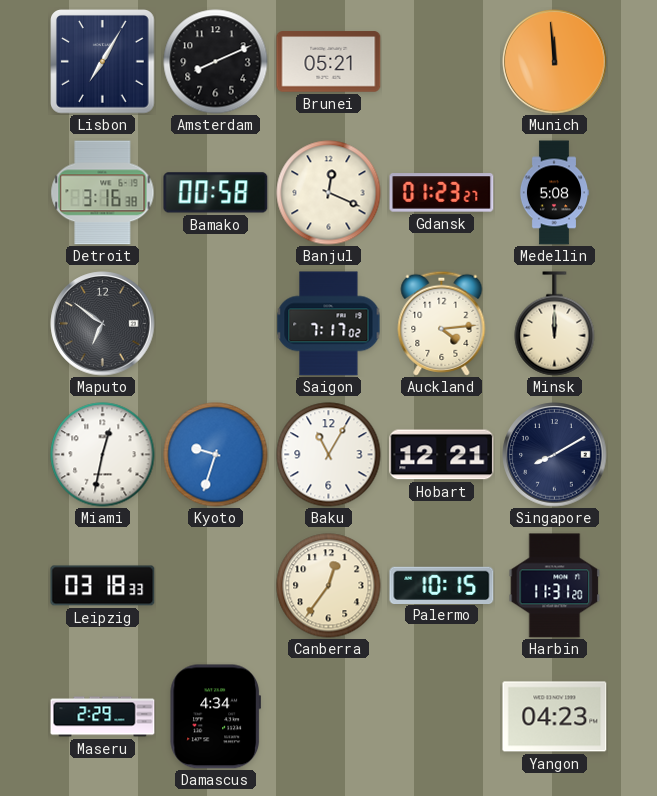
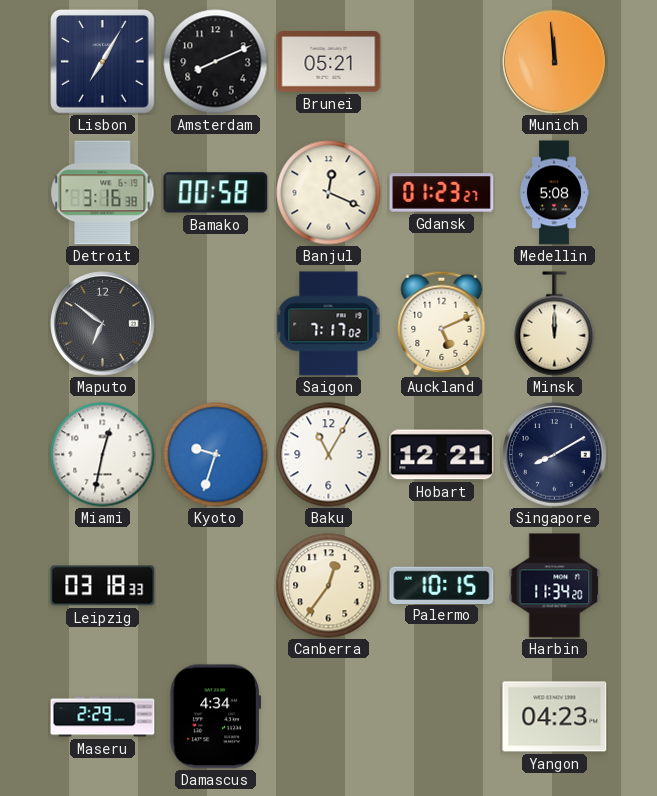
Auckland: 4:14 -> 5:11
Harbin: 11:31 -> 11:34
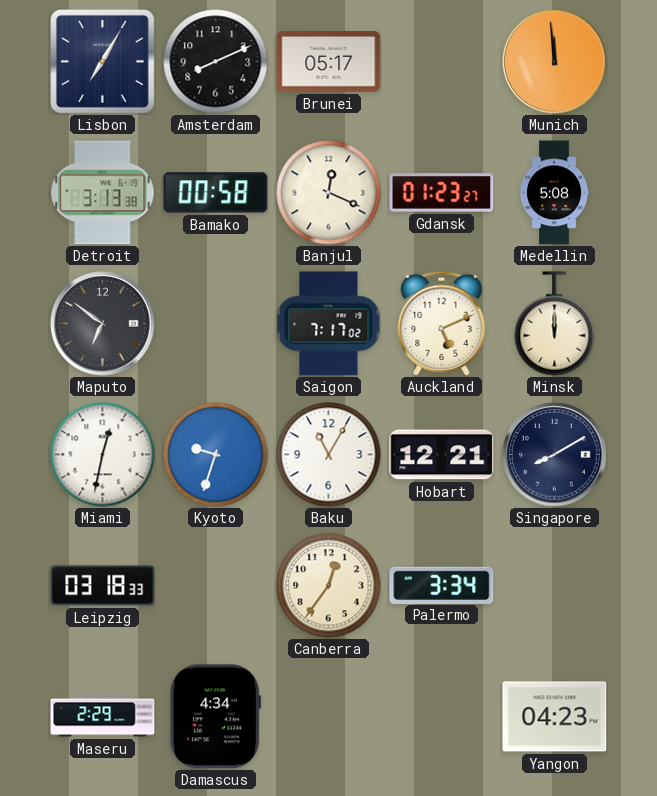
Brunei: 05:21 -> 05:17
Detroit: 3:16 -> 3:13
Palermo: 10:15 -> 3:34
Harbin: 11:34 -> none
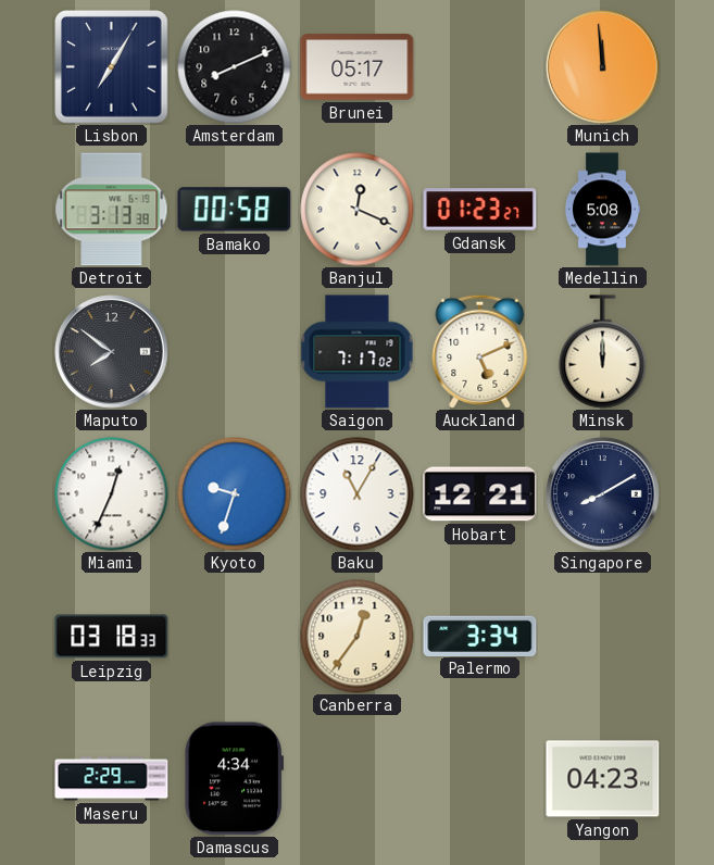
Maputo: 6:51 -> 7:51
Miami: 12:32 -> 12:34
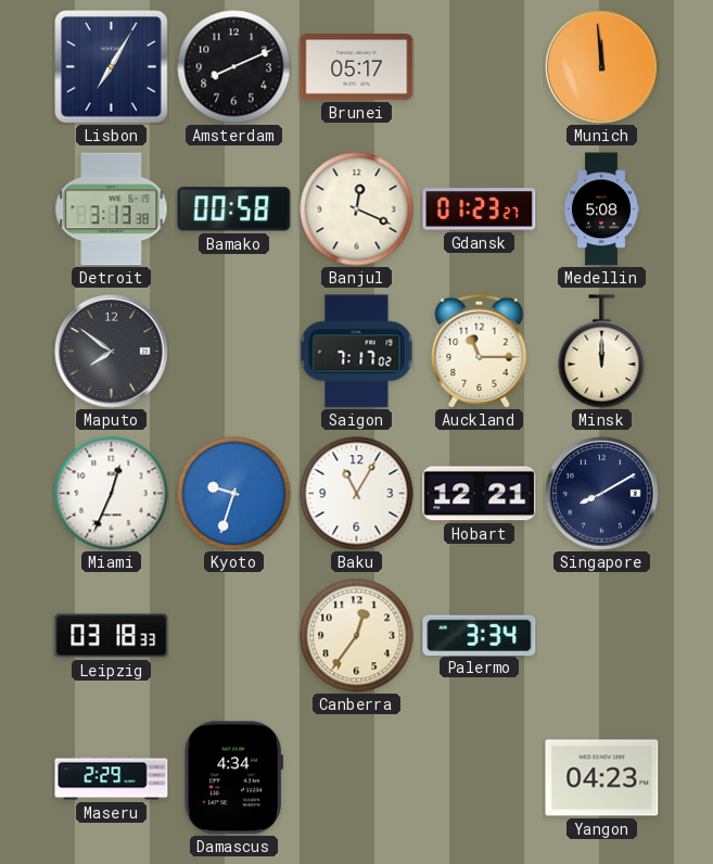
Auckland: 5:11 -> 11:15
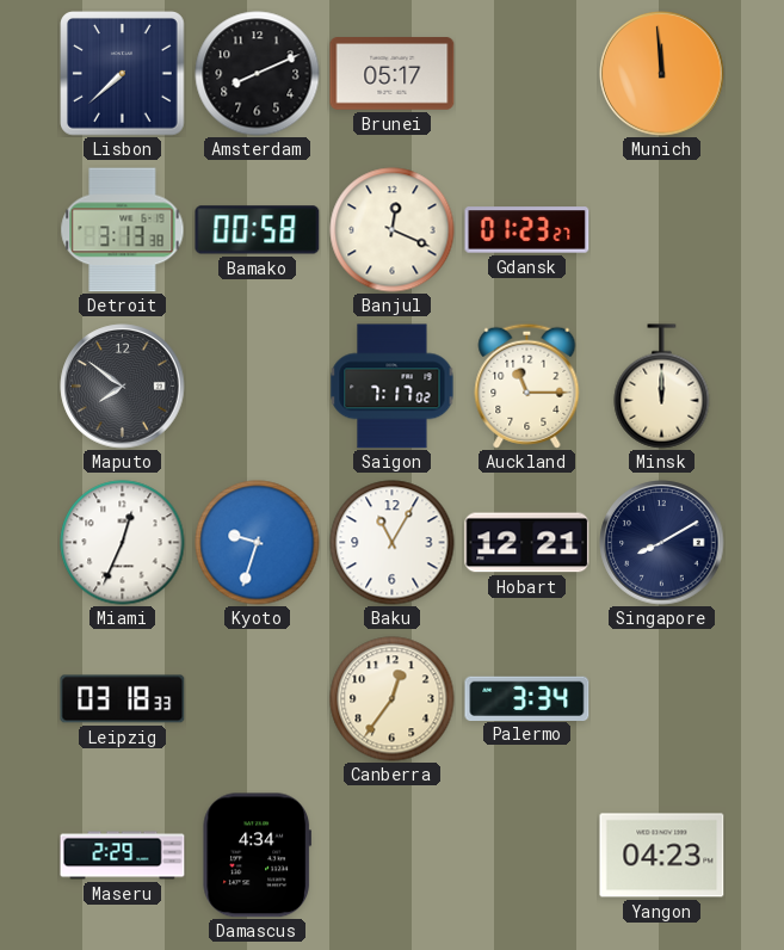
Lisbon: 7:05 -> 7:38
Medellin: 5:08 -> none
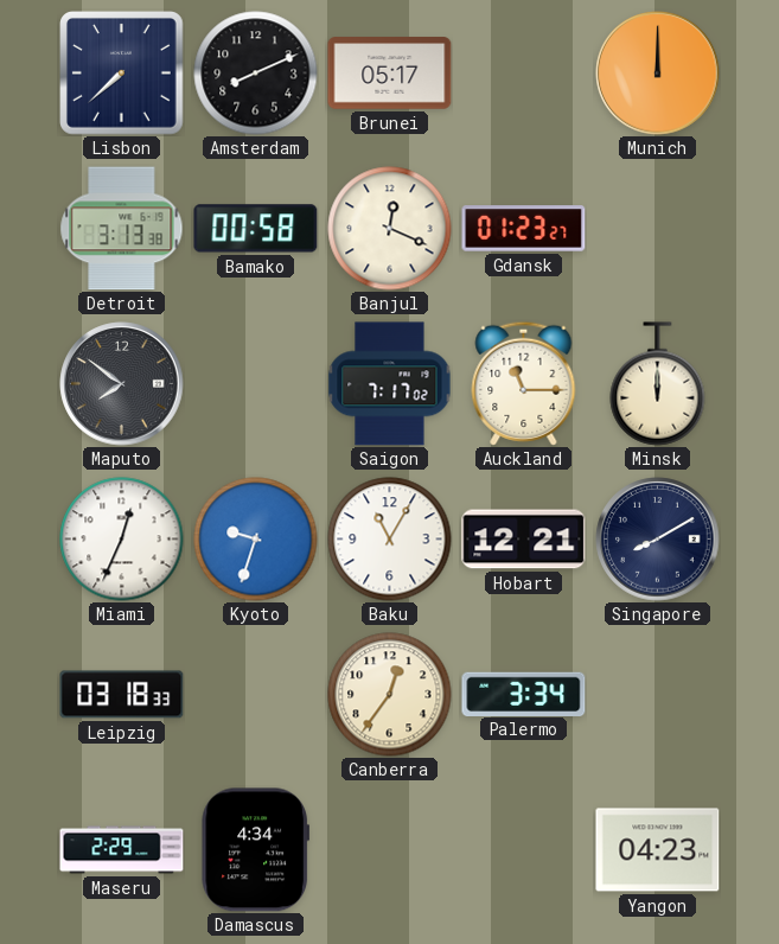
Munich: 11:59 -> 12:00
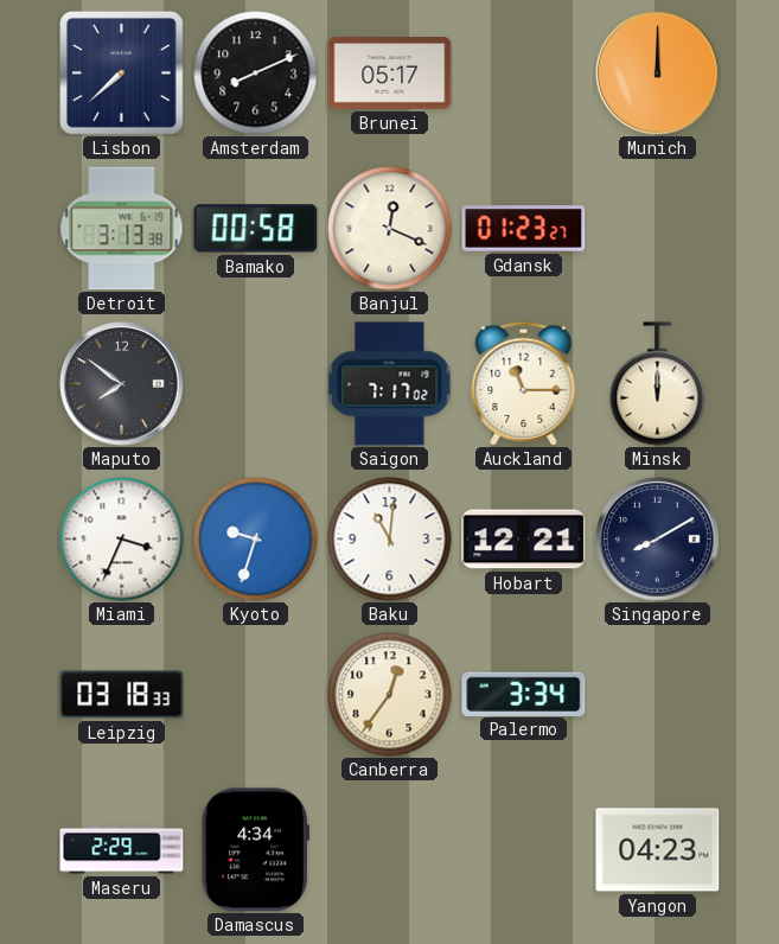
Miami: 12:34 -> 3:34
Baku: 11:05 -> 11:01
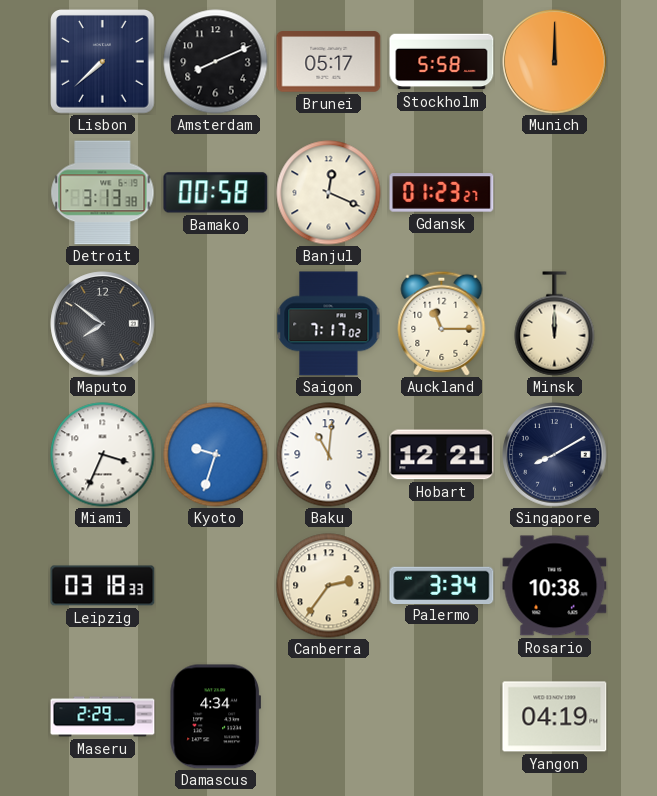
Stockholm: none -> 5:58
Canberra: 12:36 -> 2:36
Rosario: none -> 10:38
Yangon: 04:23 -> 04:19
